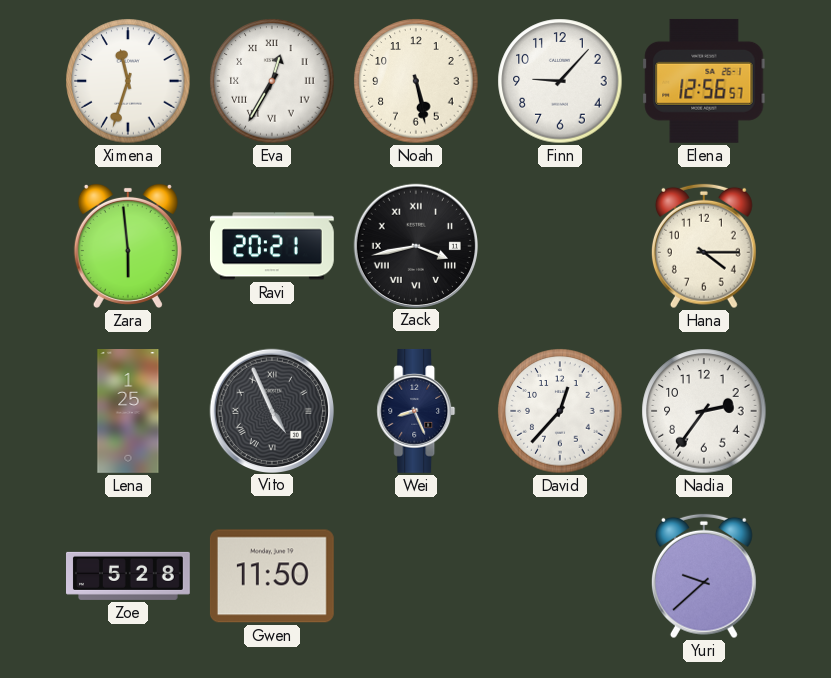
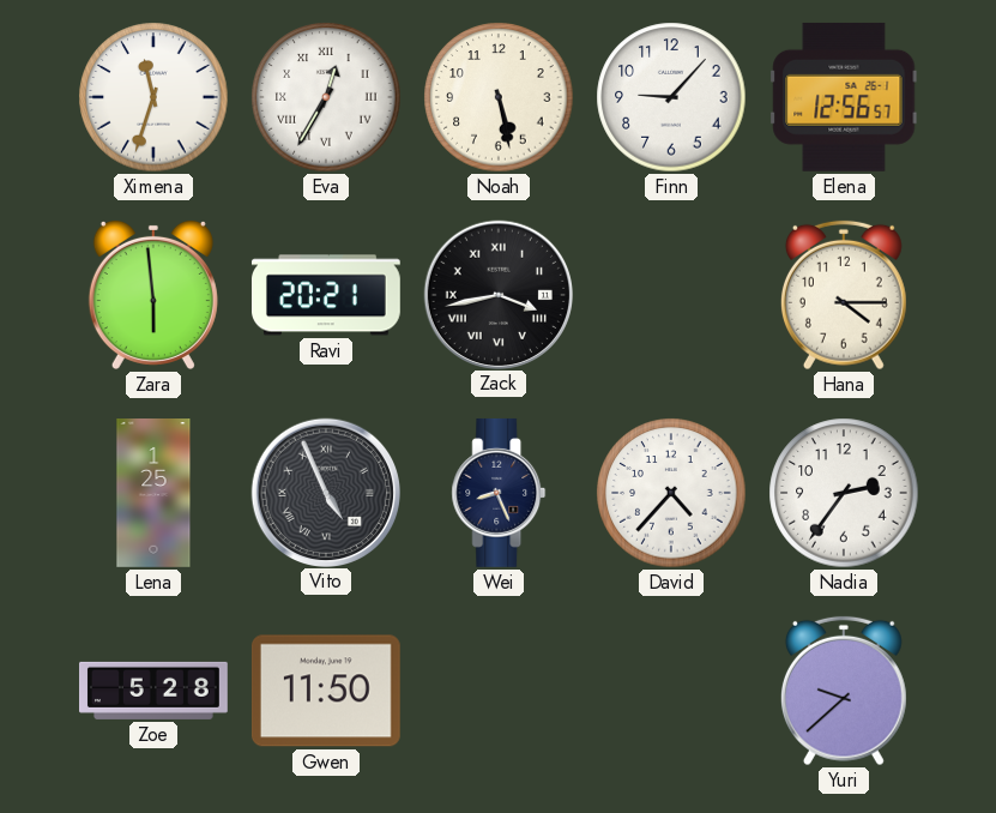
David: 12:37 -> 4:37
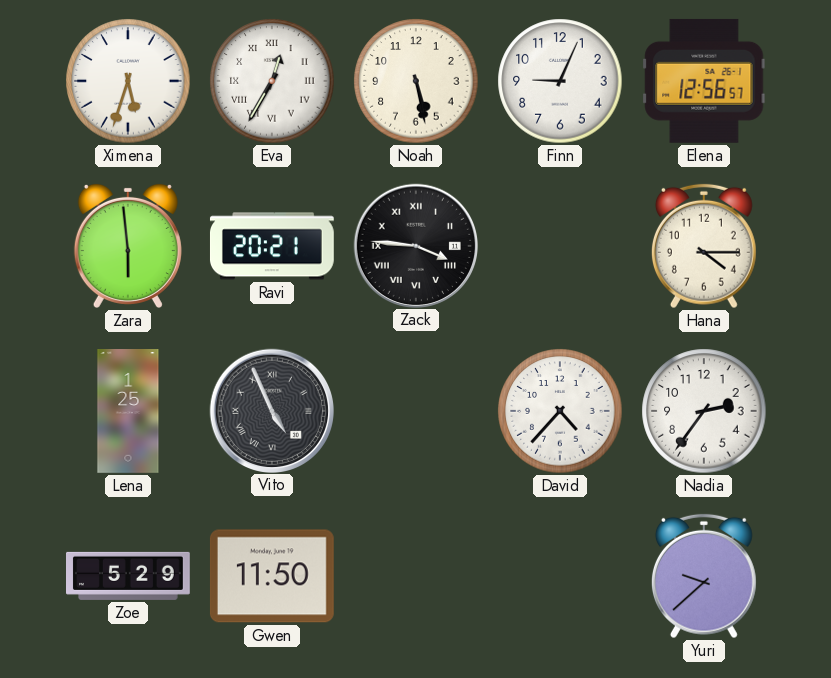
Ximena: 11:33 -> 5:33
Finn: 9:07 -> 9:04
Zack: 3:43 -> 3:46
Wei: 8:26 -> none
Zoe: 5:28 -> 5:29
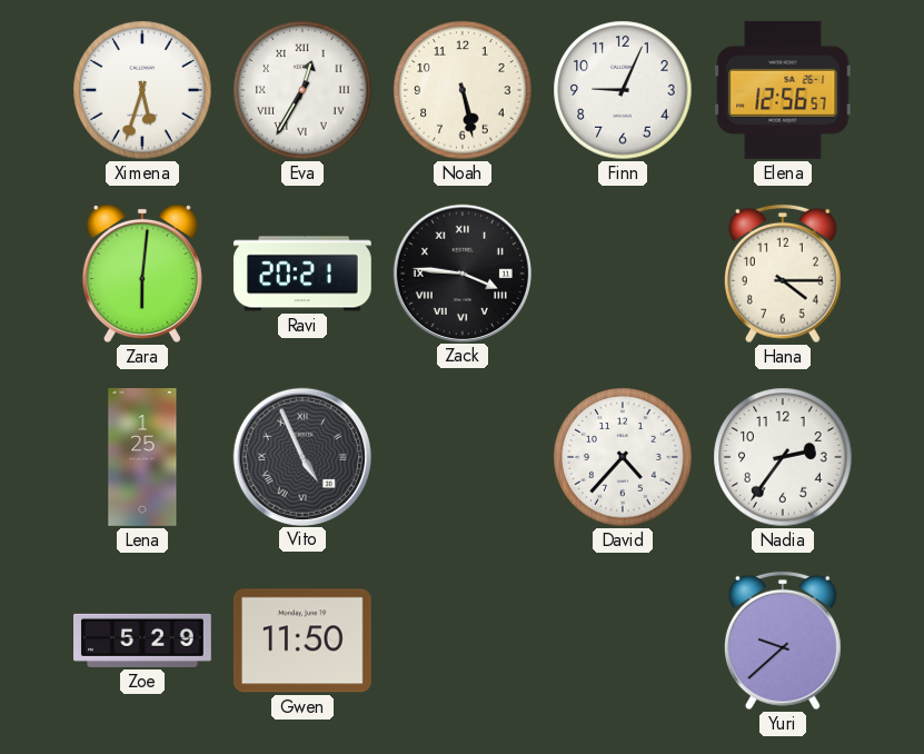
Zara: 5:59 -> 6:01
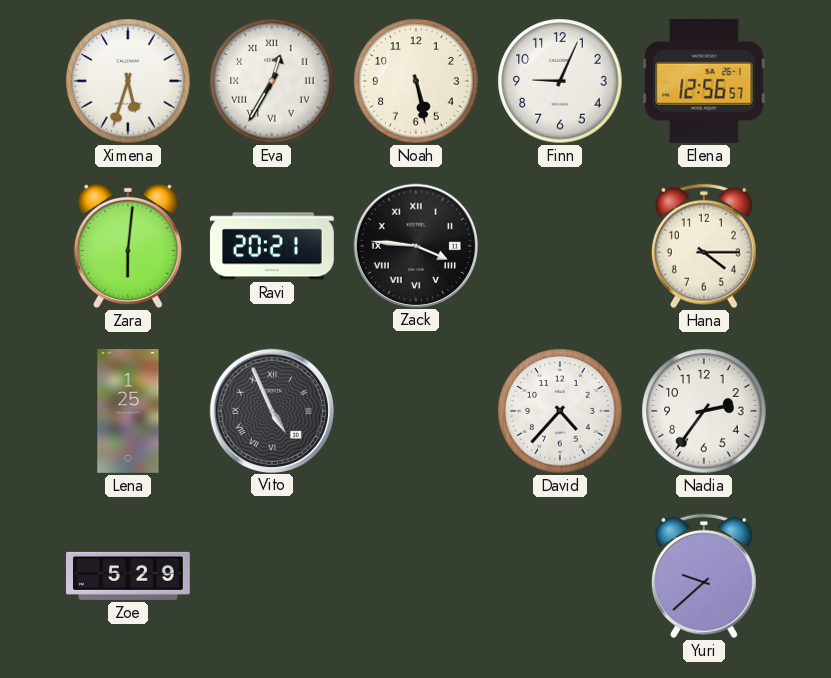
Gwen: 11:50 -> none
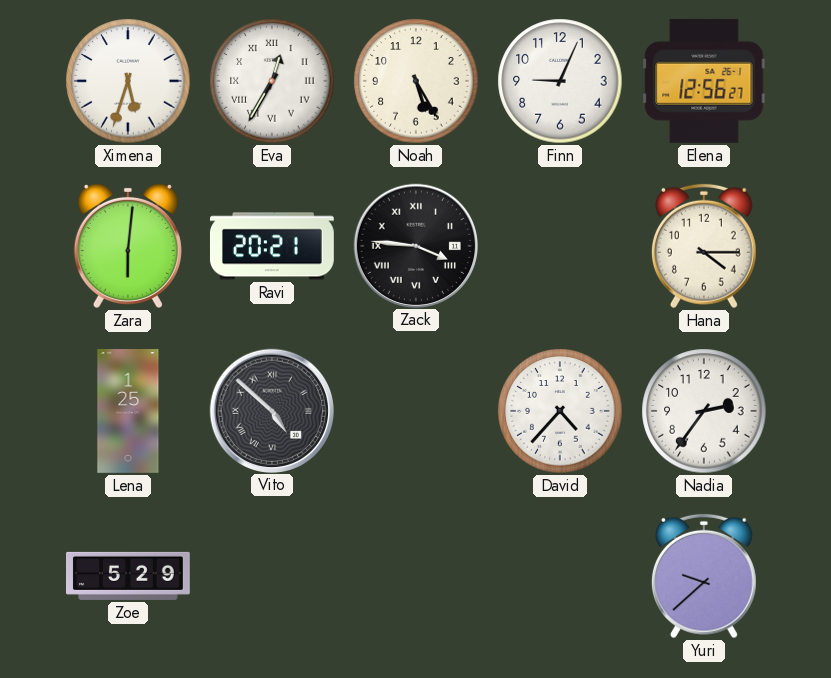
Noah: 5:28 -> 5:25
Elena: 12:56:57 -> 12:56:27
Vito: 4:56 -> 4:52
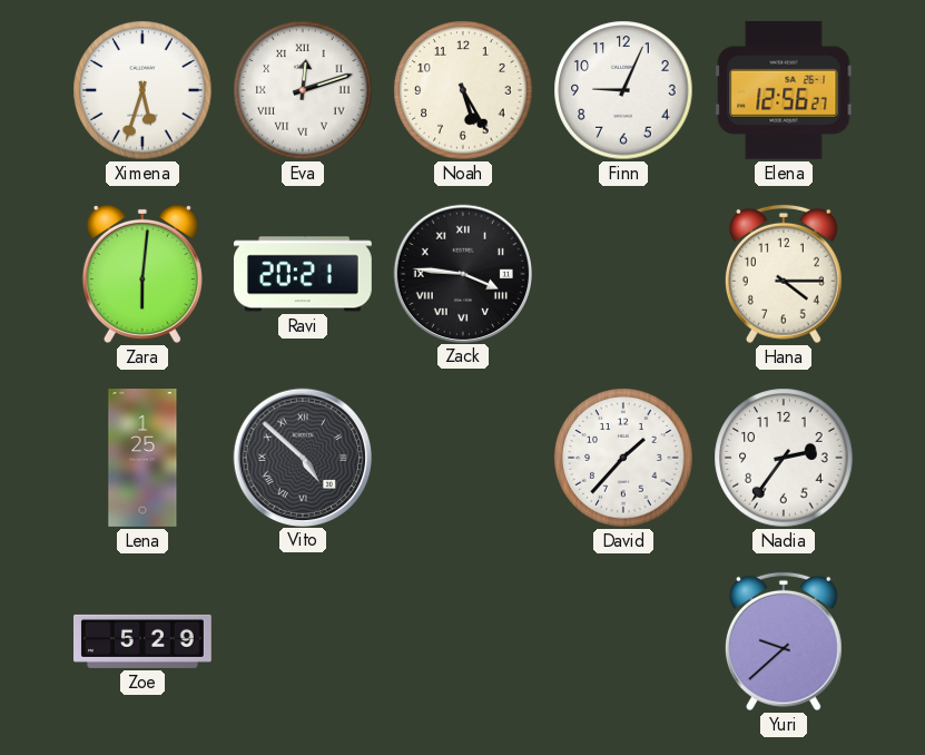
Eva: 12:35 -> 12:12
David: 4:37 -> 1:37
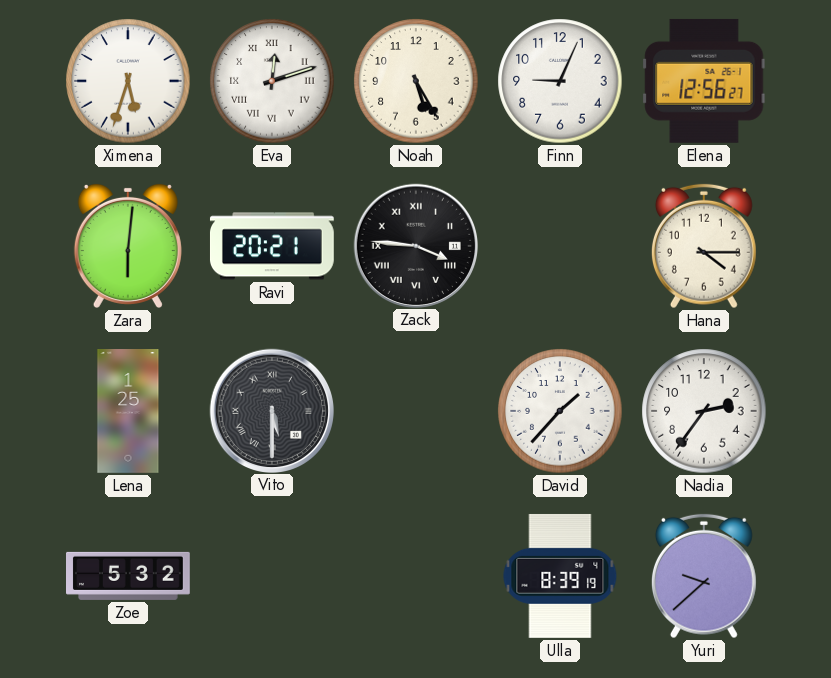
Vito: 4:52 -> 5:30
Zoe: 5:29 -> 5:32
Ulla: none -> 8:39
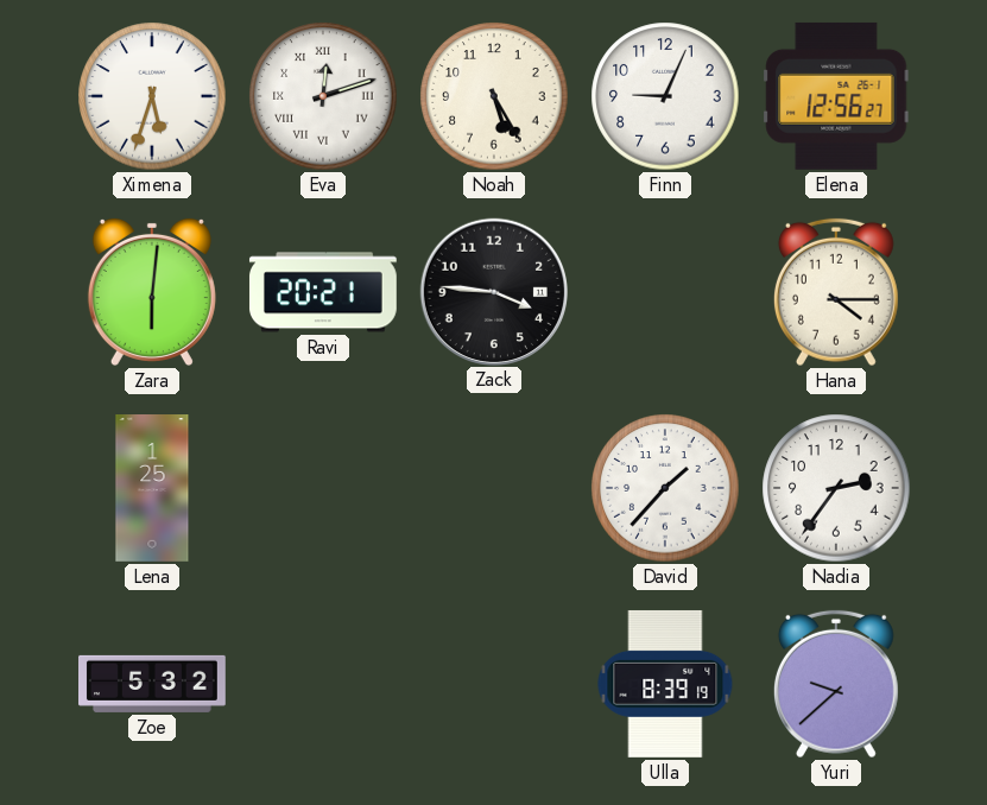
Zack numerals: Roman -> Arabic
Vito: 5:30 -> none
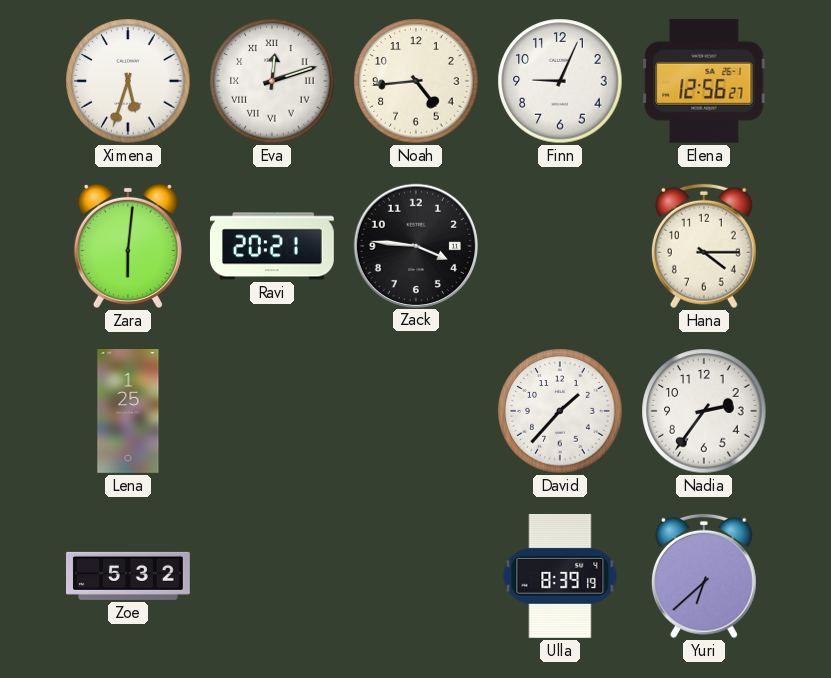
Noah: 5:25 -> 4:44
Yuri: 9:38 -> 6:38
